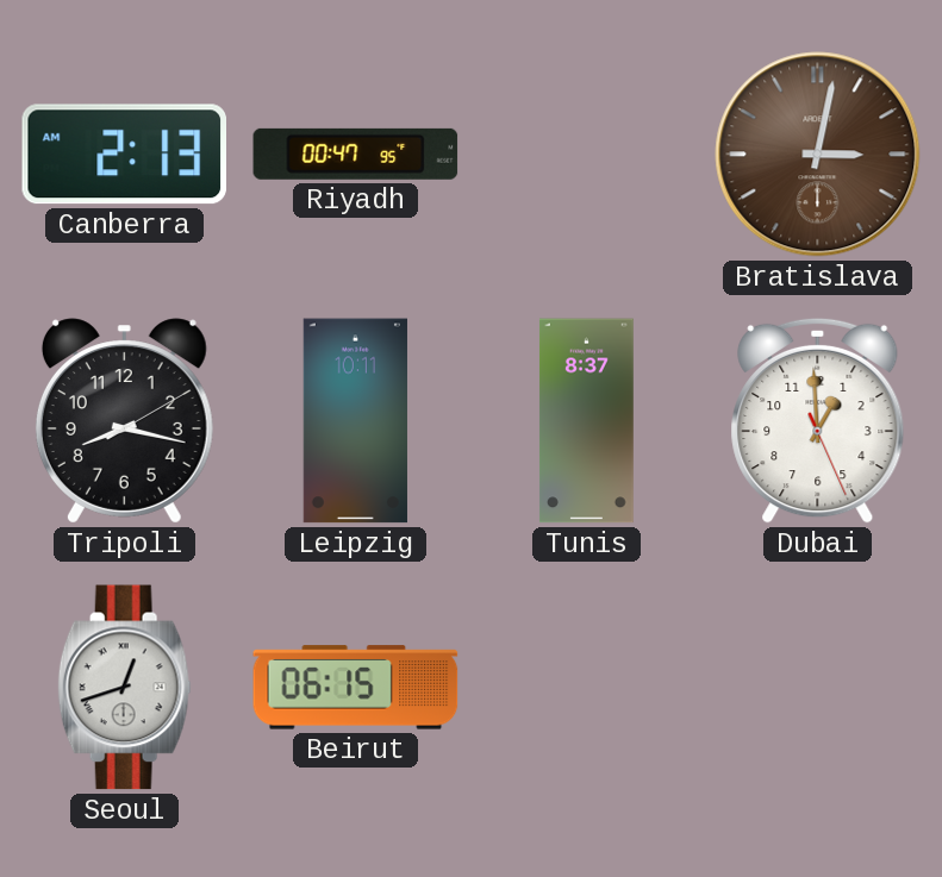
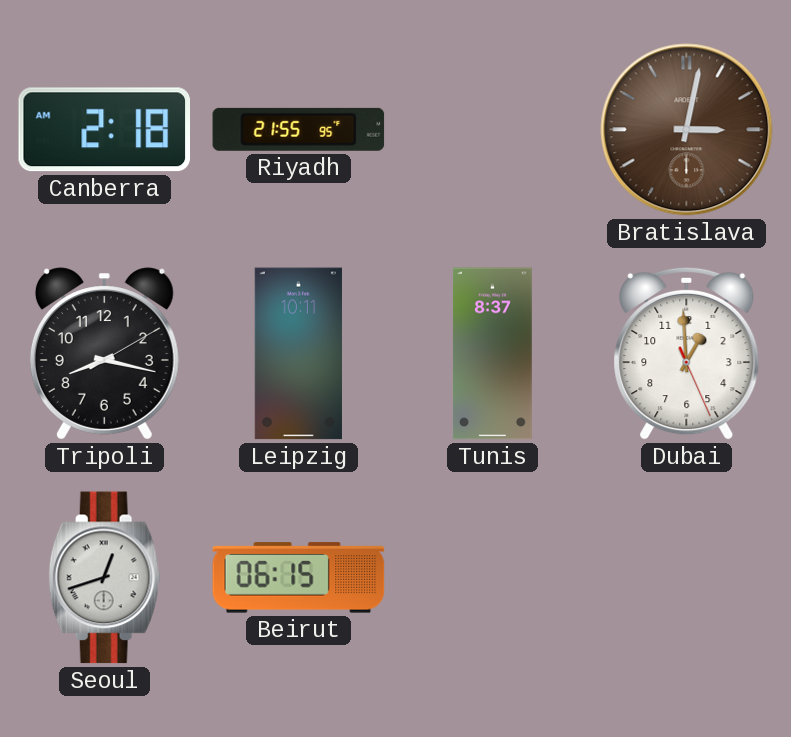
Canberra: 2:13 -> 2:18
Riyadh: 00:47 -> 21:55
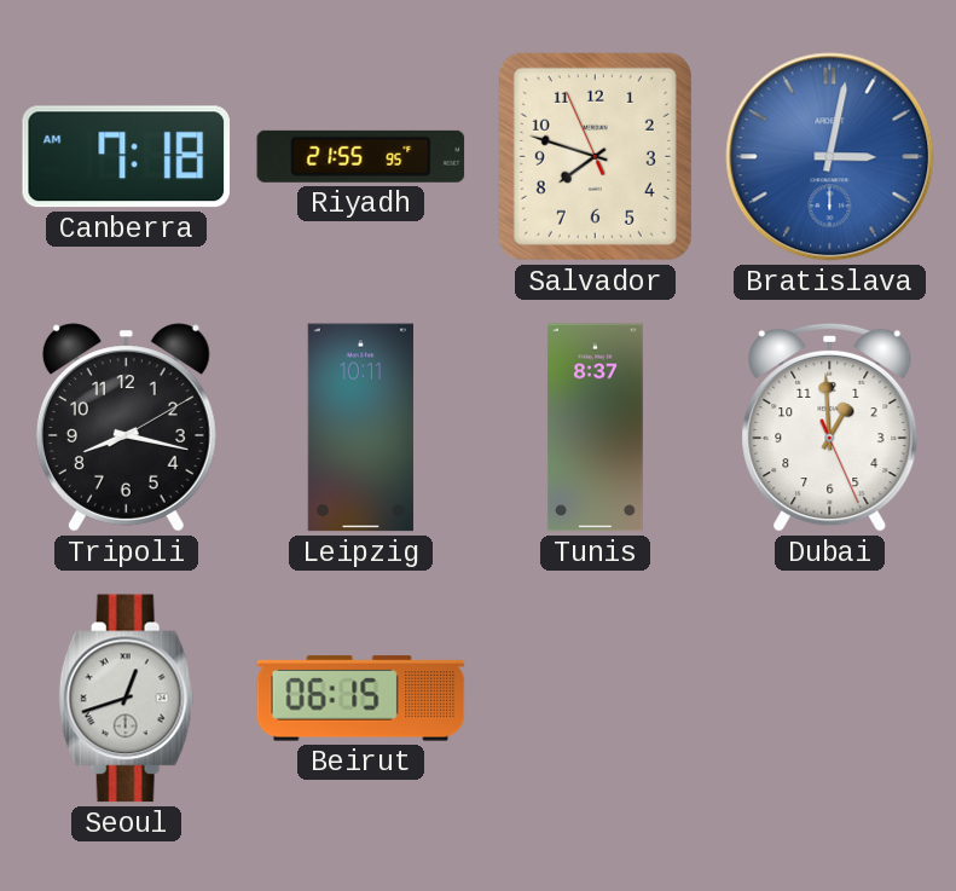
Canberra: 2:18 -> 7:18
Salvador: none -> 7:47
Bratislava dial: brown -> blue
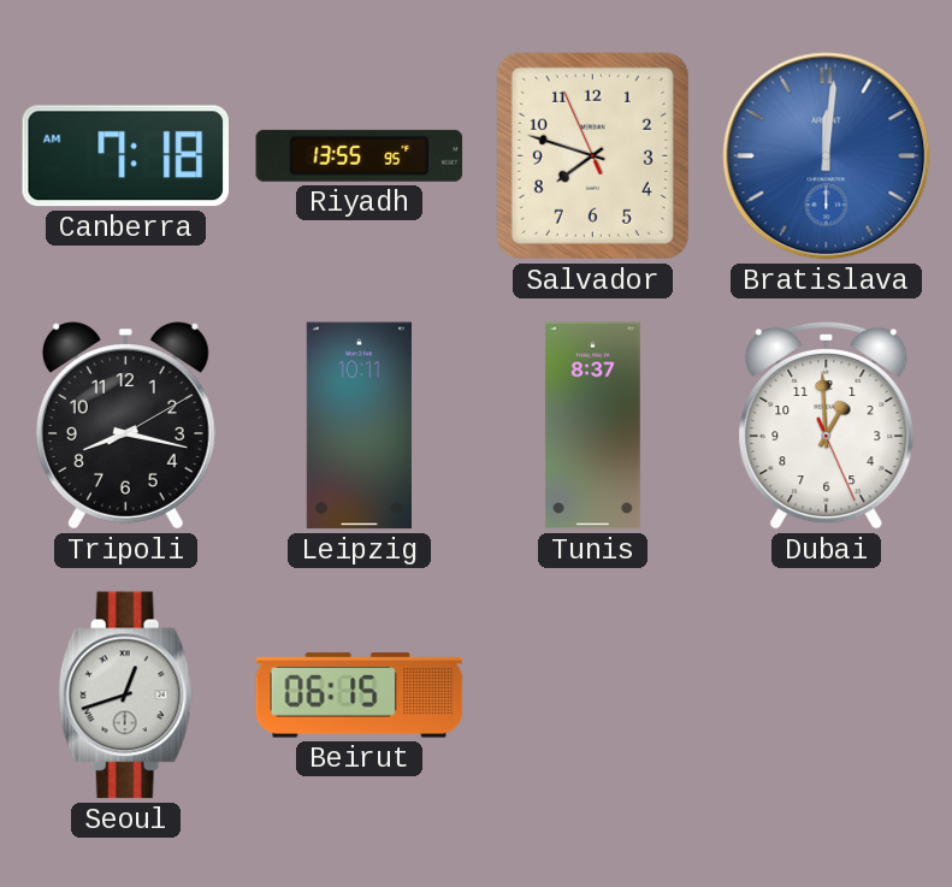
Riyadh: 21:55 -> 13:55
Bratislava: 3:02 -> 12:01
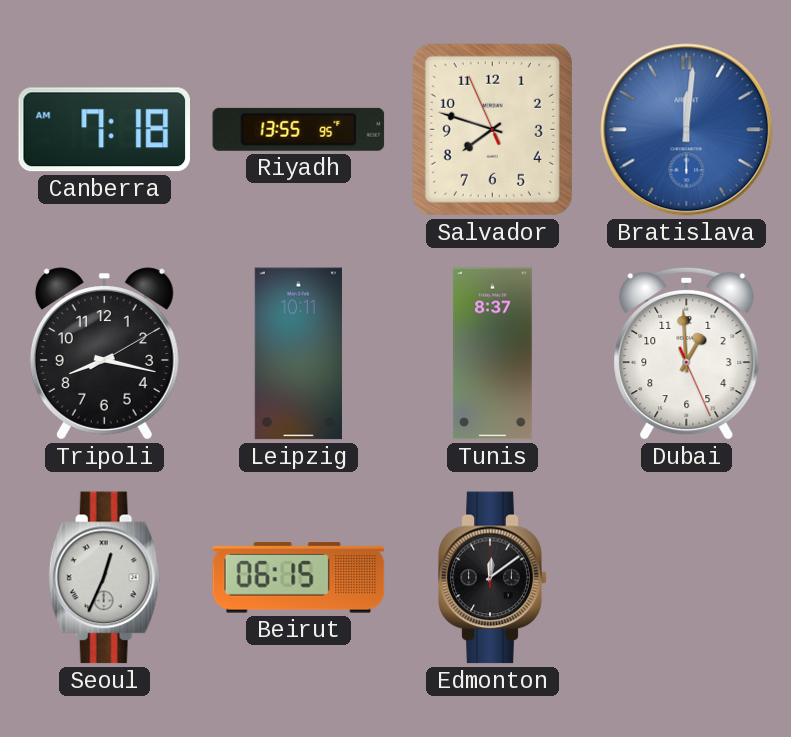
Seoul: 12:42 -> 12:34
Edmonton: none -> 12:09
